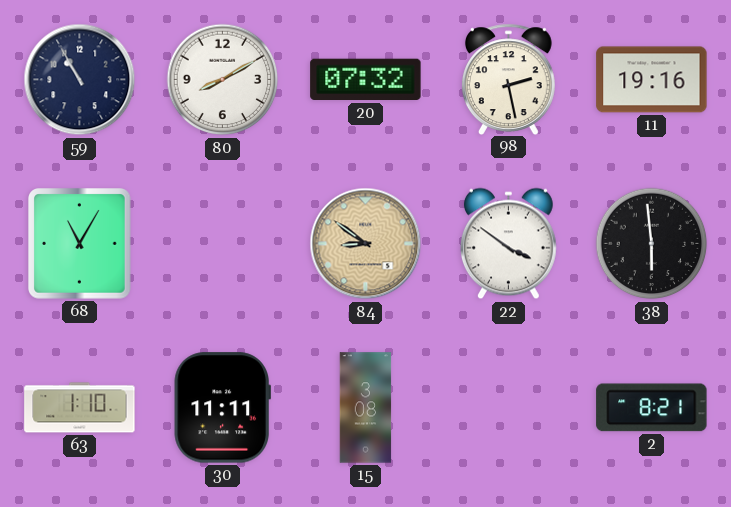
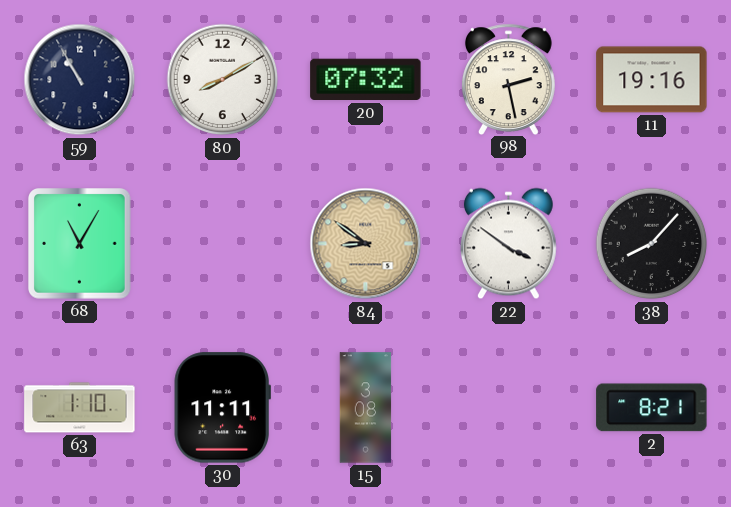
38: 5:59 -> 8:07
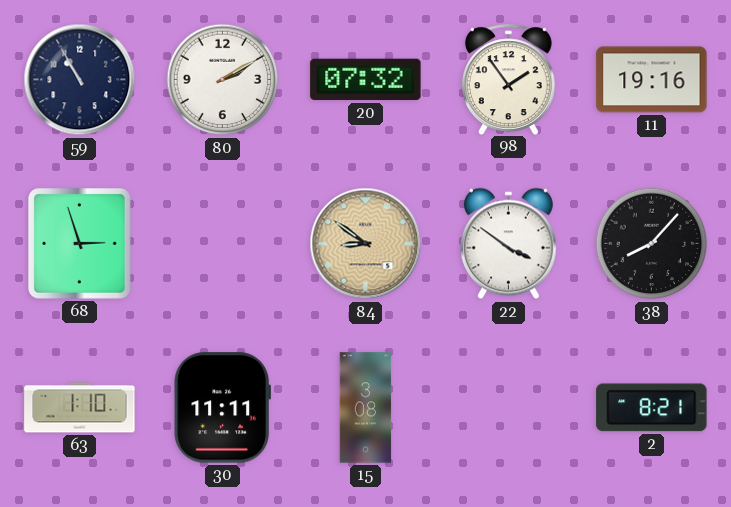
80: 8:10 -> 2:10
98: 2:28 -> 1:54
68: 11:05 -> 2:57
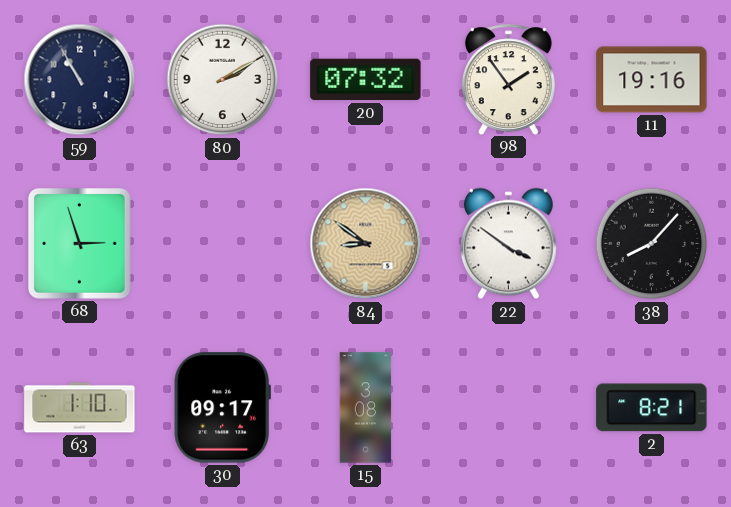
30: 11:11 -> 09:17
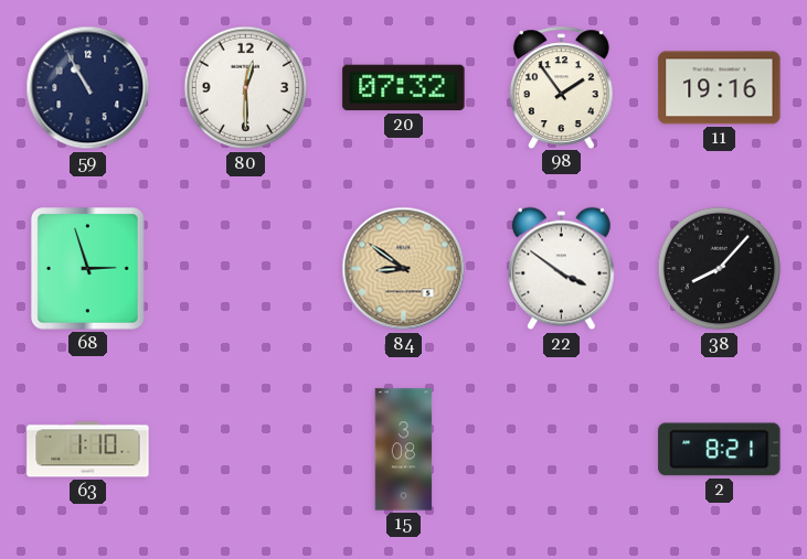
80: 2:10 -> 12:30
30: 09:17 -> none
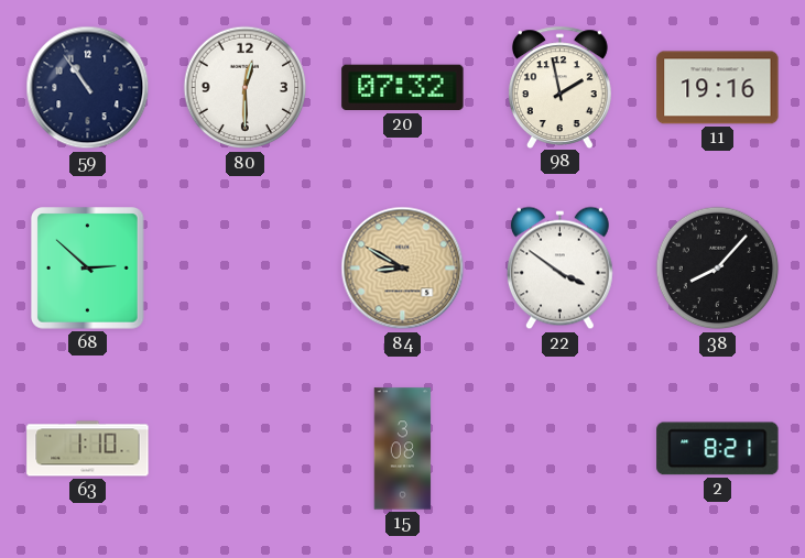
59: 10:55 -> 10:54
98: 1:54 -> 1:58
68: 2:57 -> 2:52
84: 8:51 -> 8:50
